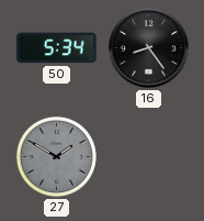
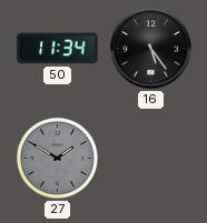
50: 5:34 -> 11:34
16: 8:24 -> 5:24
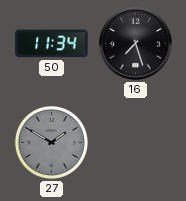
16: 5:24 -> 7:27
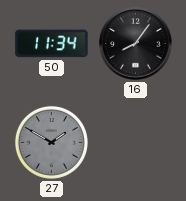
16: 7:27 -> 8:06
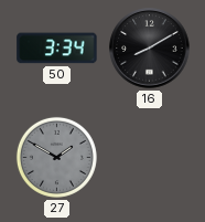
50: 11:34 -> 3:34
16: 8:06 -> 8:10
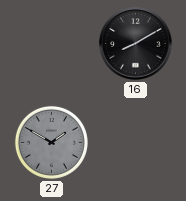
50: 3:34 -> none
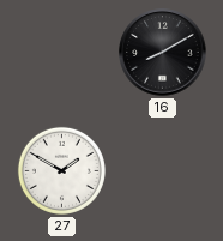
27 dial: grey -> white
